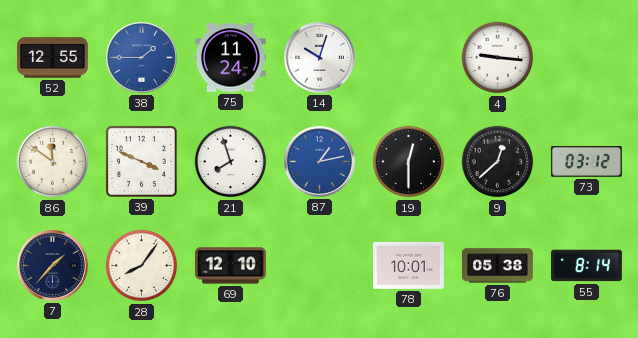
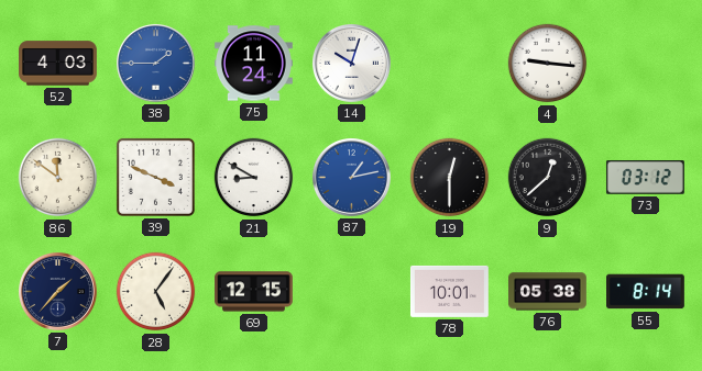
52: 12:55 -> 4:03
21: 7:57 -> 8:50
28: 8:06 -> 5:06
69: 12:10 -> 12:15
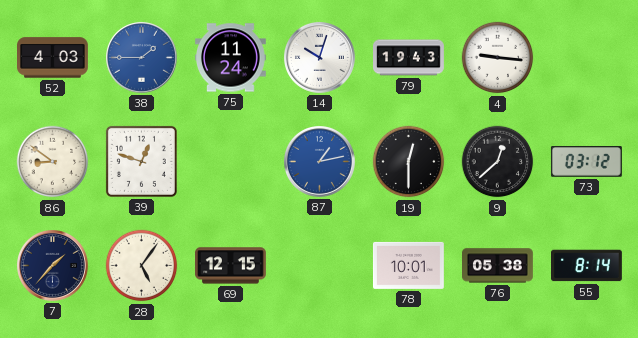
79: none -> 19:43
86: 11:51 -> 8:51
39: 3:49 -> 12:48
21: 8:50 -> none
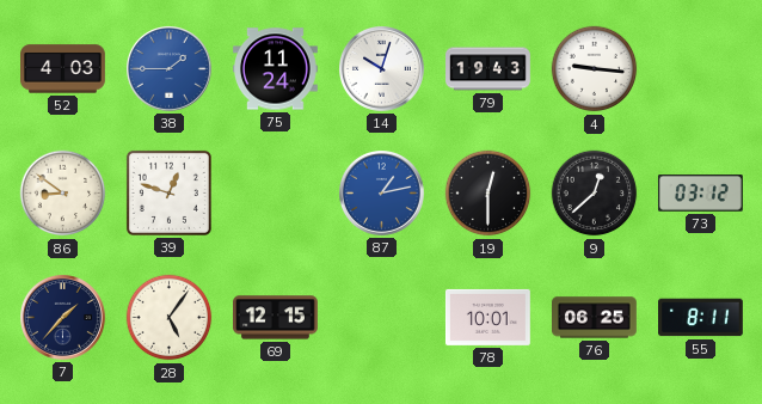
76: 05:38 -> 06:25
55: 8:14 -> 8:11
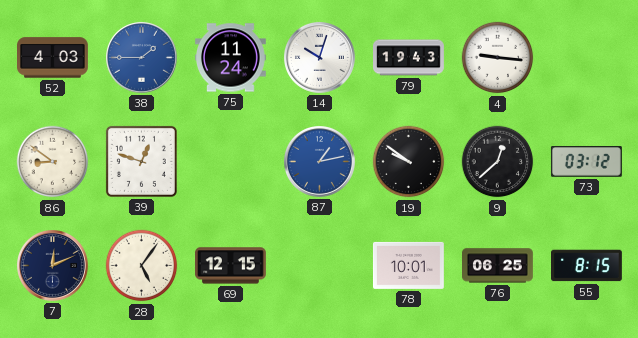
19: 12:30 -> 9:51
7: 1:37 -> 12:11
55: 8:11 -> 8:15
